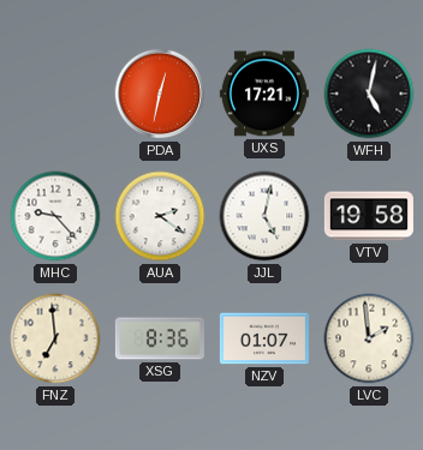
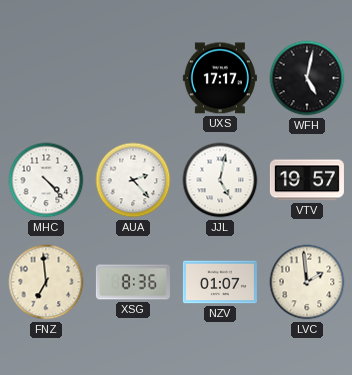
PDA: 12:32 -> none
UXS: 17:21 -> 17:17
MHC: 9:23 -> 4:23
AUA: 2:21 -> 2:23
VTV: 19:58 -> 19:57
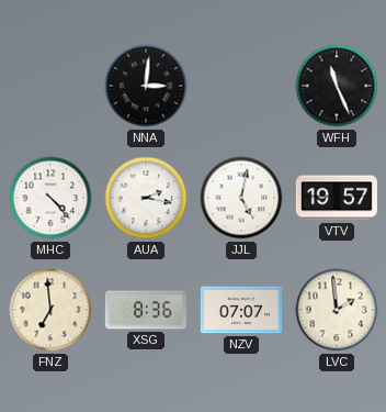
NNA: none -> 3:01
UXS: 17:17 -> none
WFH: 5:02 -> 11:26
AUA: 2:23 -> 2:17
NZV: 01:07 -> 07:07
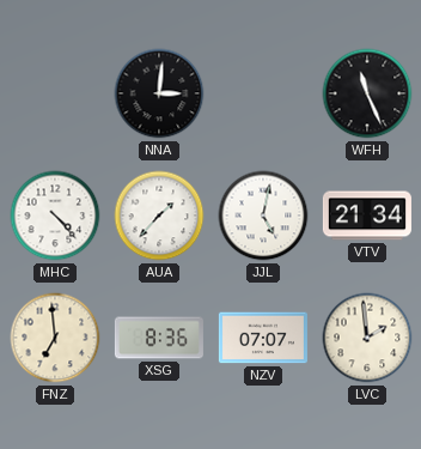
AUA: 2:17 -> 1:37
VTV: 19:57 -> 21:34
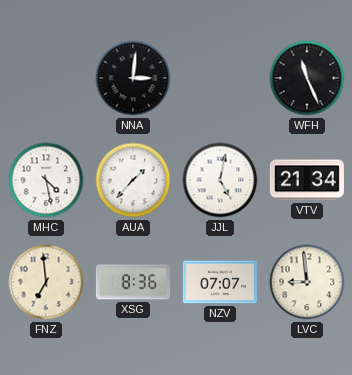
MHC: 4:23 -> 4:28
LVC: 1:59 -> 8:59
